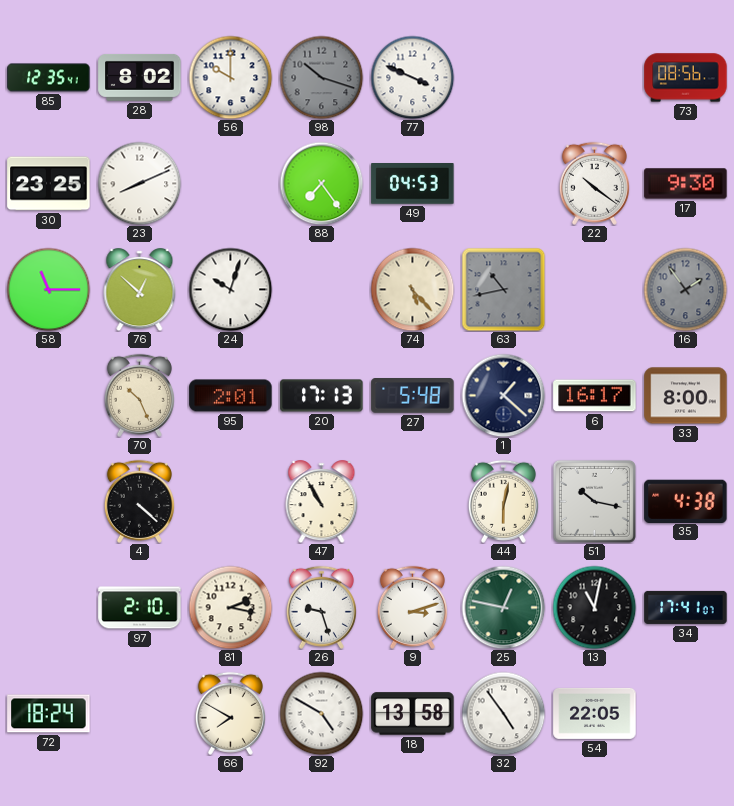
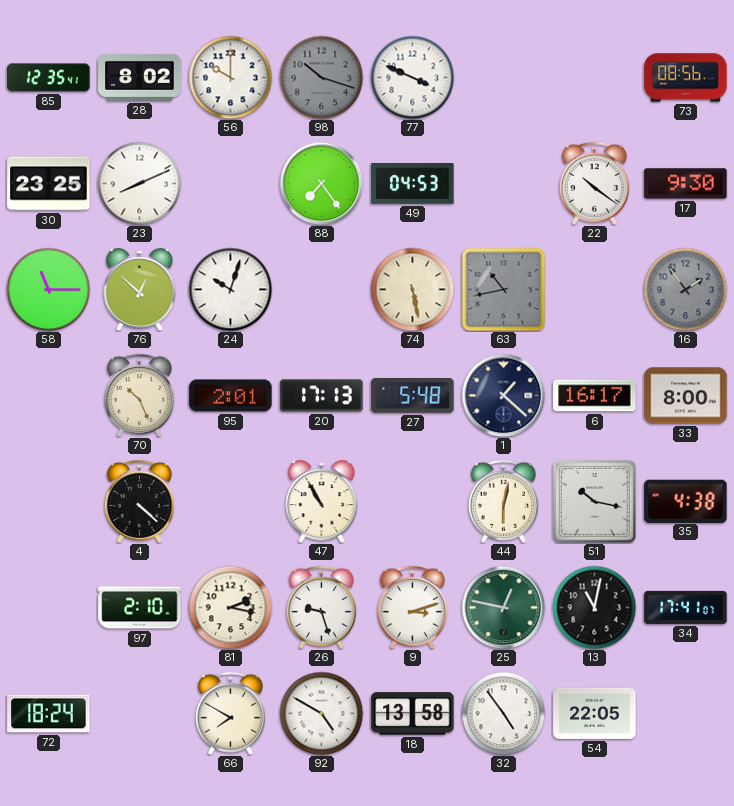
74: 5:23 -> 5:28
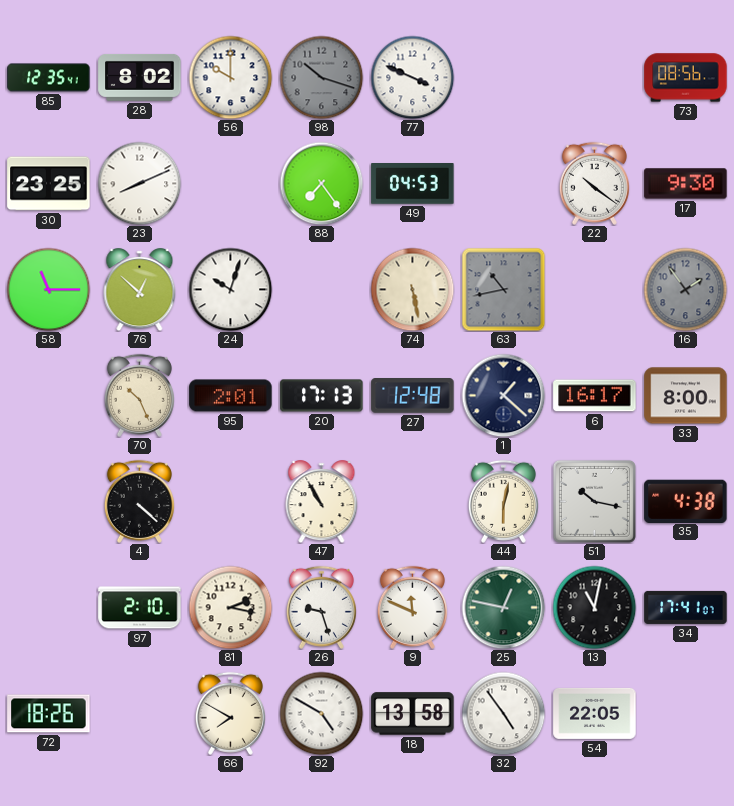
27: 5:48 -> 12:48
9: 3:12 -> 11:49
72: 18:24 -> 18:26
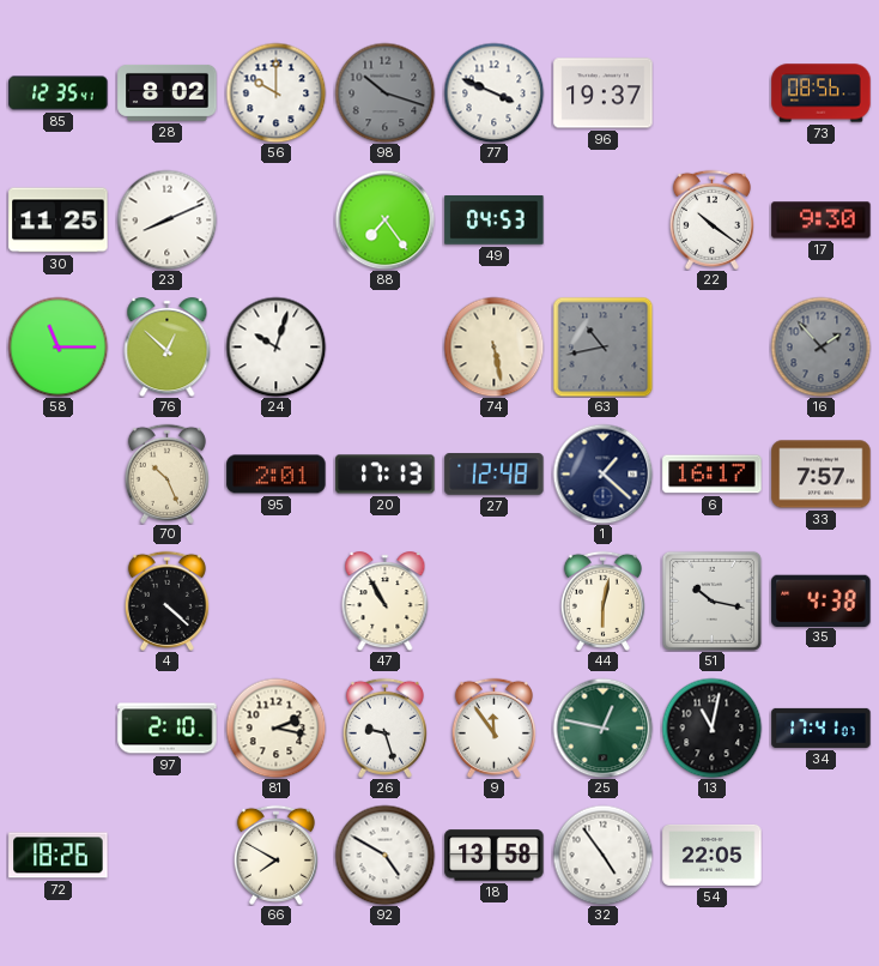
96: none -> 19:37
30: 23:25 -> 11:25
16: 1:54 -> 1:53
33: 8:00 -> 7:57
9: 11:49 -> 11:54
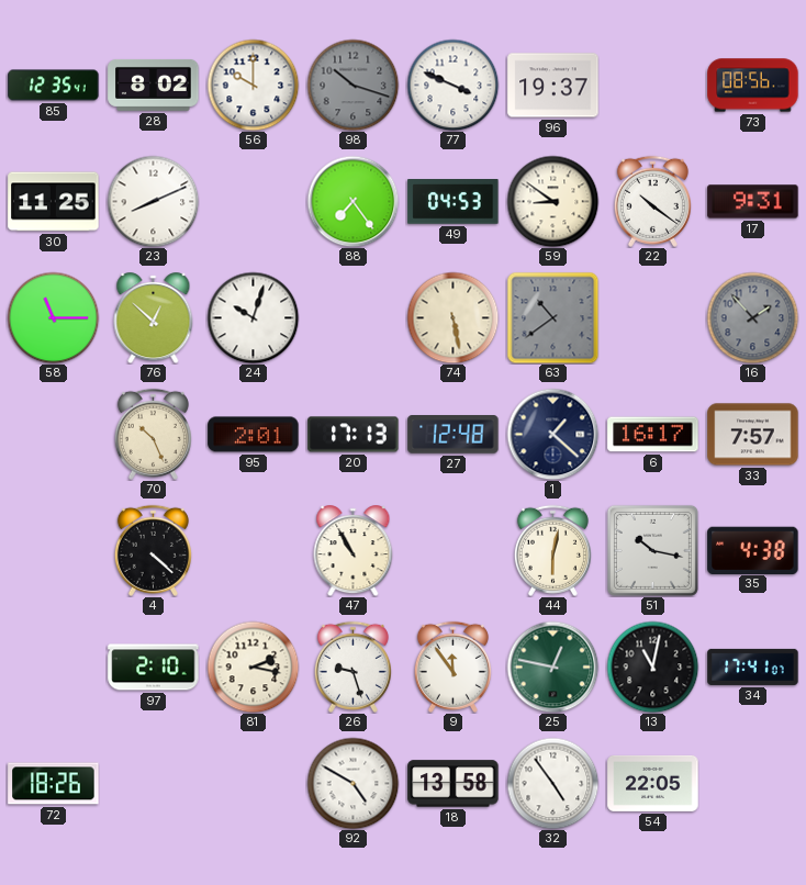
59: none -> 8:51
17: 9:30 -> 9:31
63: 10:43 -> 10:39
66: 7:50 -> none
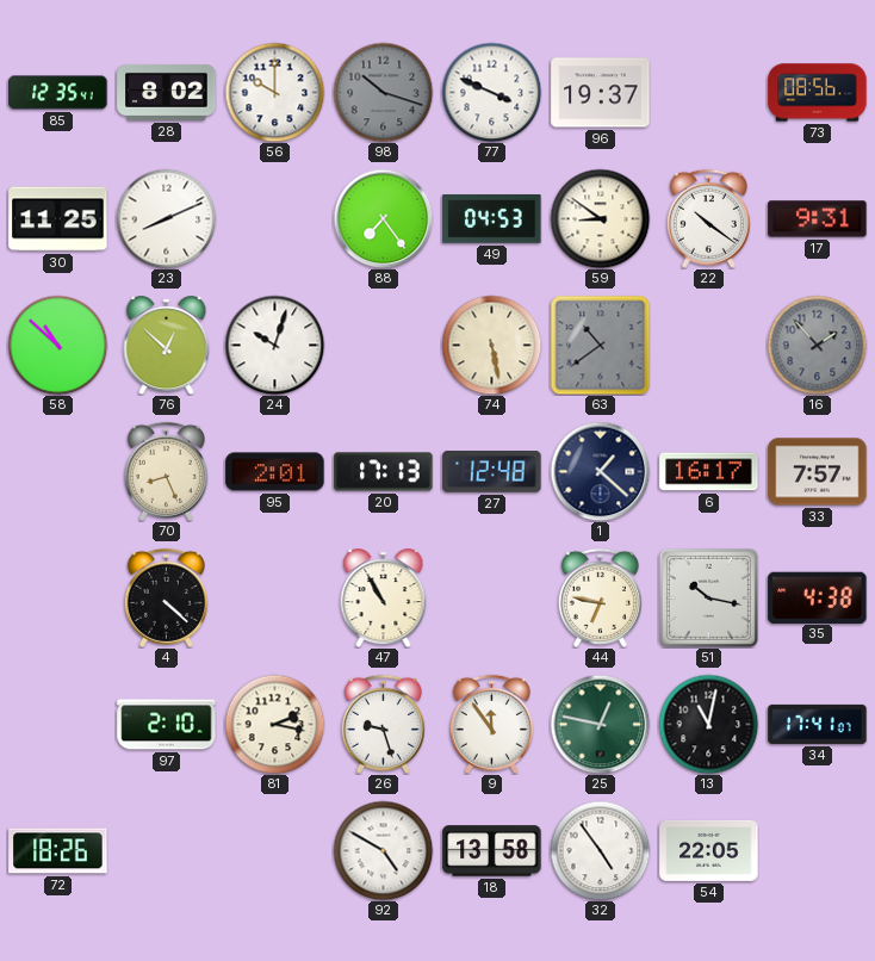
58: 11:15 -> 10:52
70: 10:26 -> 8:26
44: 6:02 -> 6:47
